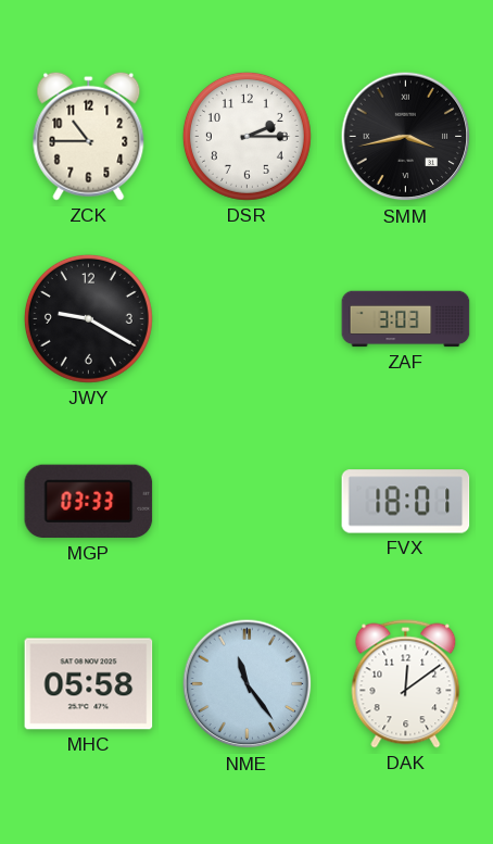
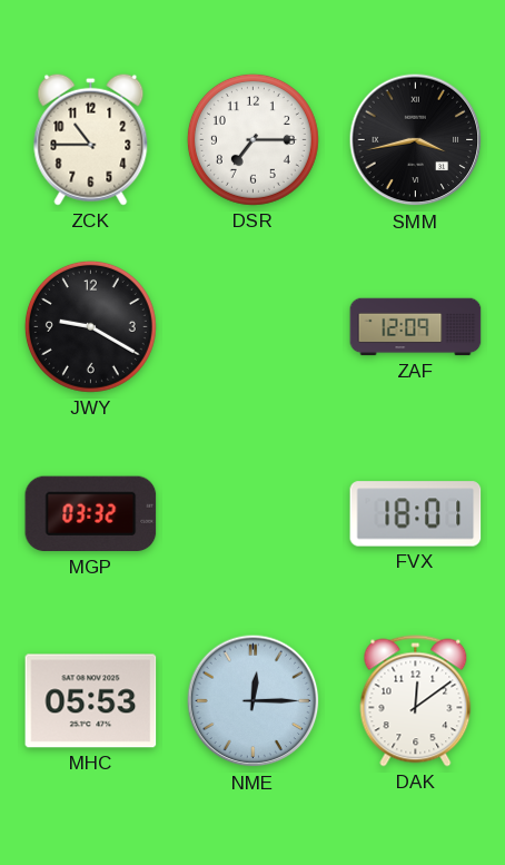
DSR: 2:15 -> 7:15
ZAF: 3:03 -> 12:09
MGP: 03:33 -> 03:32
MHC: 05:58 -> 05:53
NME: 11:24 -> 12:15
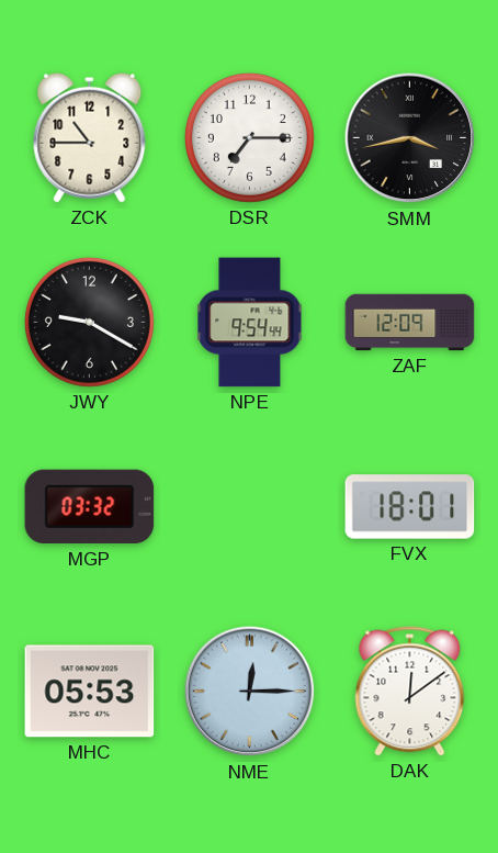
NPE: none -> 9:54
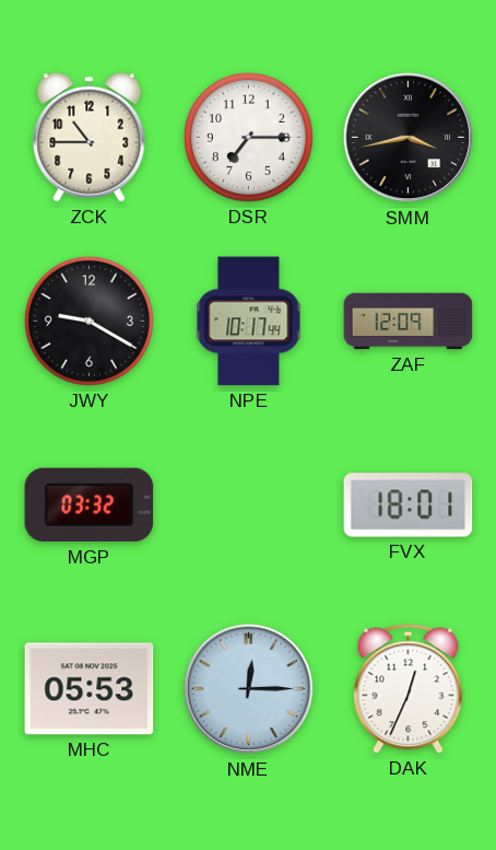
NPE: 9:54 -> 10:17
DAK: 12:09 -> 12:34
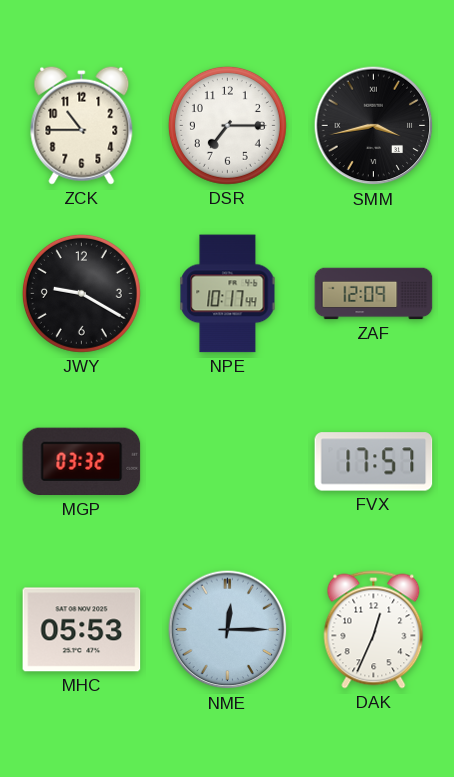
FVX: 18:01 -> 17:57
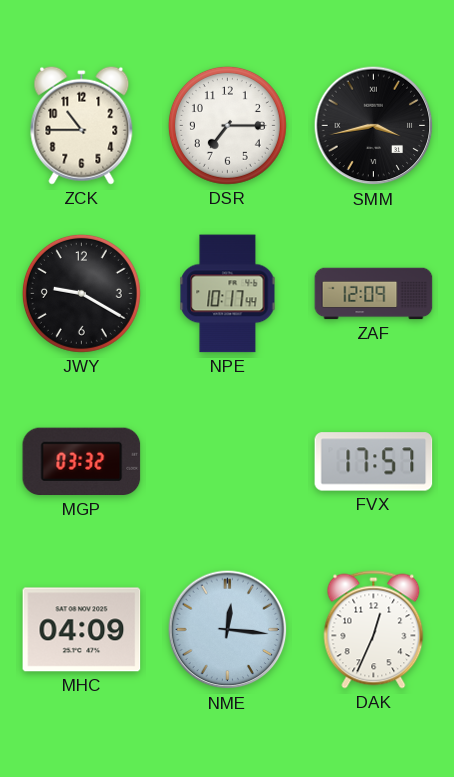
MHC: 05:53 -> 04:09
NME: 12:15 -> 12:16
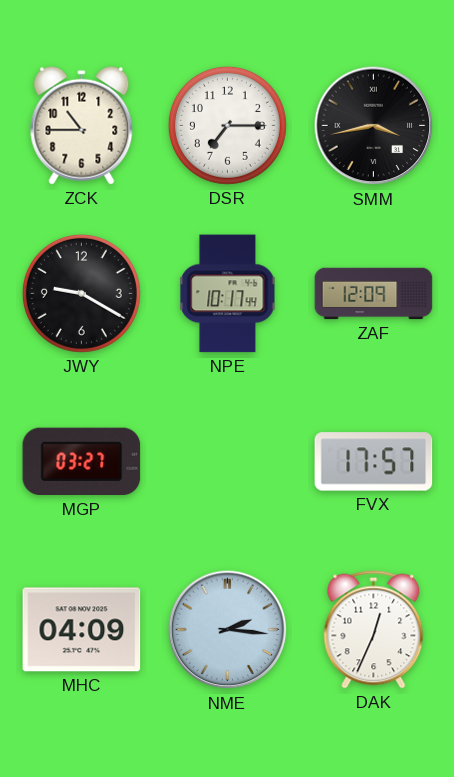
MGP: 03:32 -> 03:27
NME: 12:16 -> 2:16
